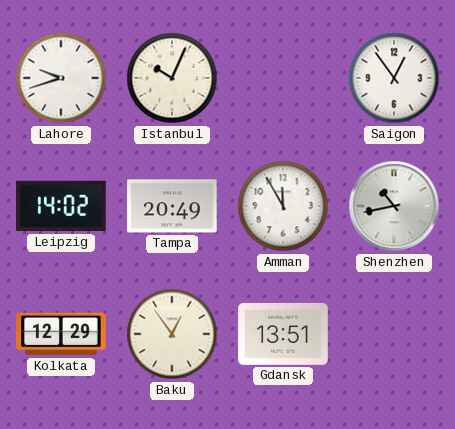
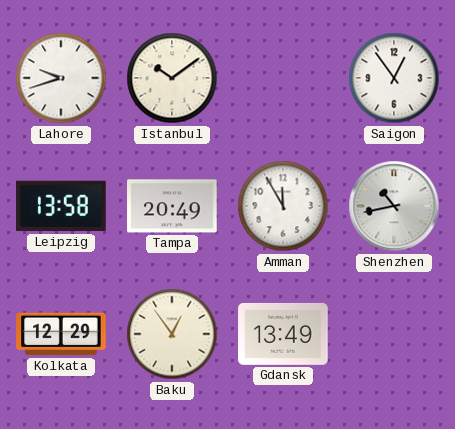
Istanbul: 10:04 -> 10:09
Leipzig: 14:02 -> 13:58
Gdansk: 13:51 -> 13:49
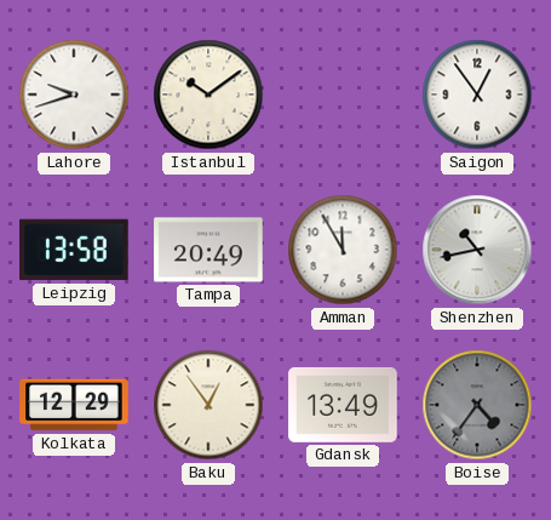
Boise: none -> 4:36
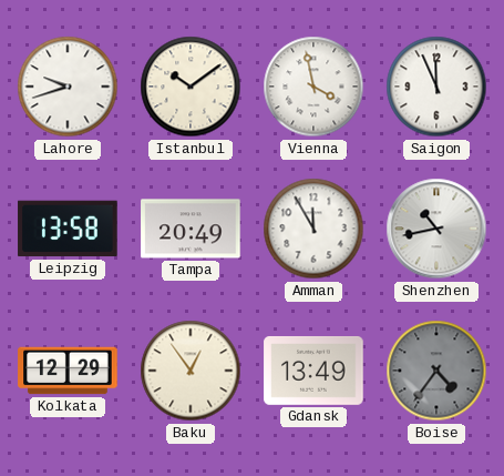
Vienna: none -> 3:58
Saigon: 12:54 -> 11:56
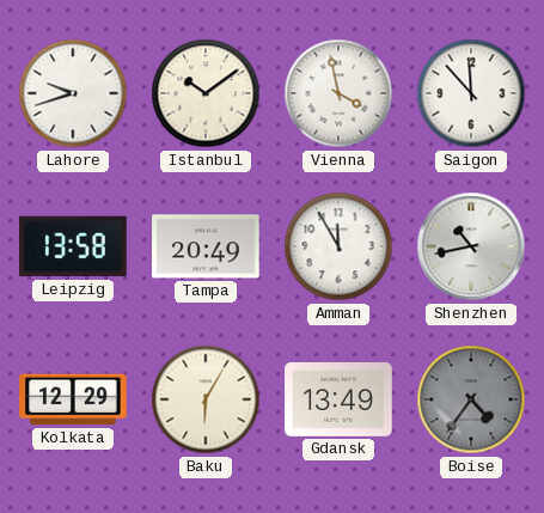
Saigon: 11:56 -> 11:53
Baku: 12:54 -> 6:05
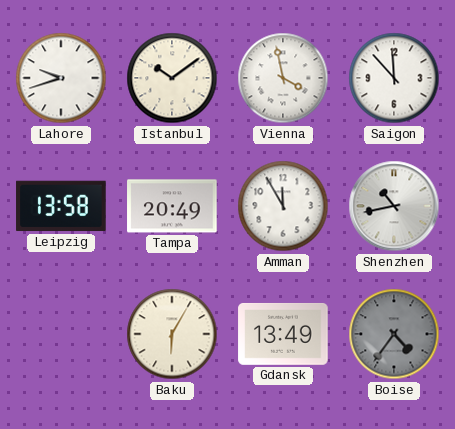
Kolkata: 12:29 -> none
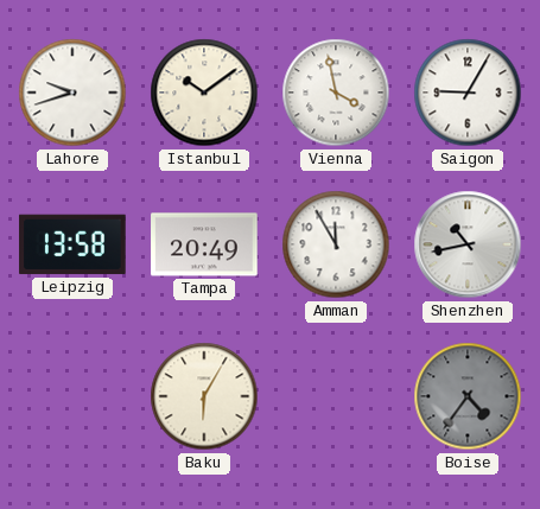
Saigon: 11:53 -> 9:05
Gdansk: 13:49 -> none
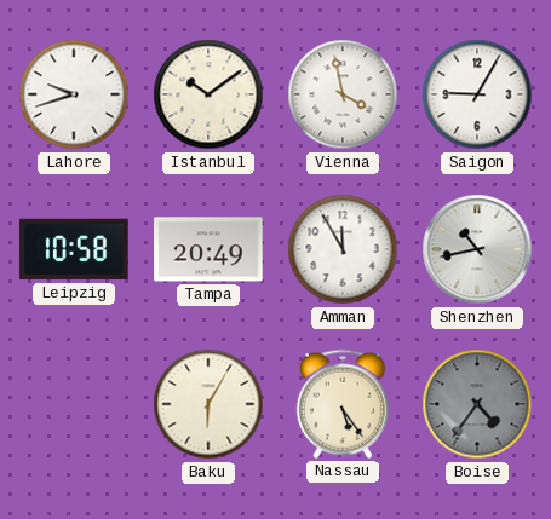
Leipzig: 13:58 -> 10:58
Nassau: none -> 5:24
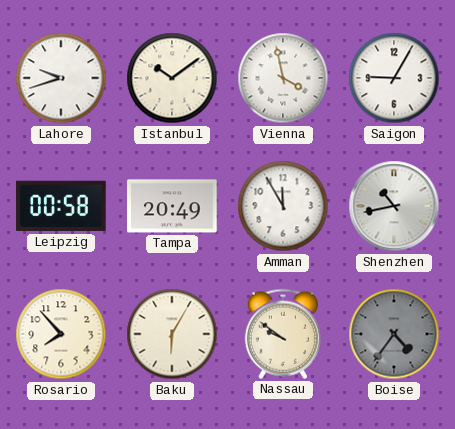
Leipzig: 10:58 -> 00:58
Rosario: none -> 7:53
Nassau: 5:24 -> 9:51
